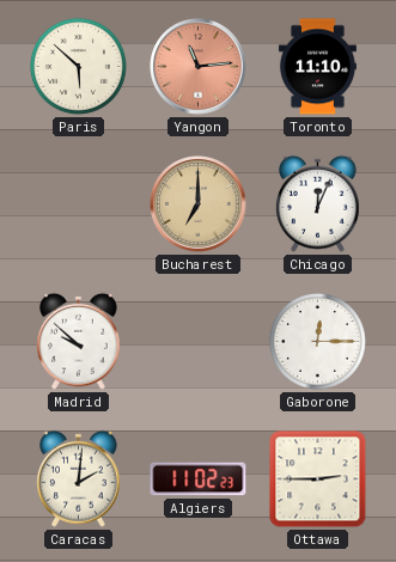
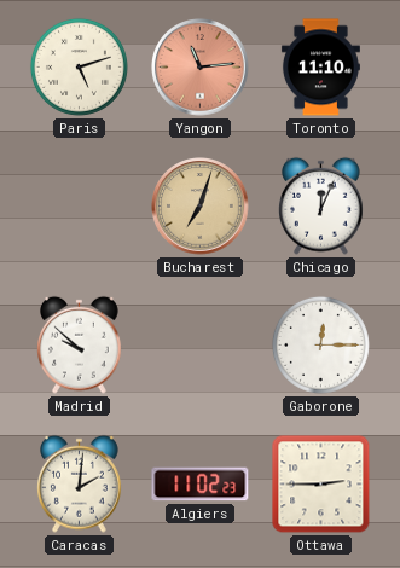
Paris: 5:52 -> 5:12
Bucharest: 7:00 -> 7:03
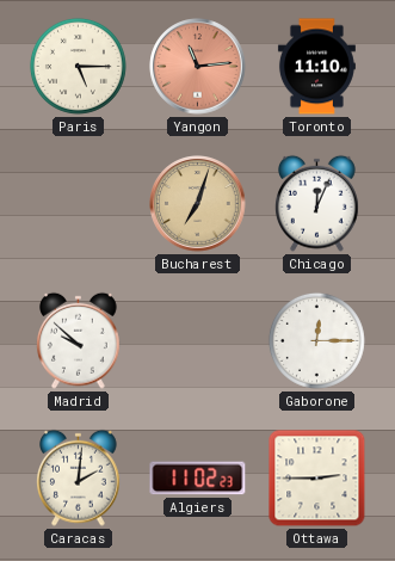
Paris: 5:12 -> 5:15
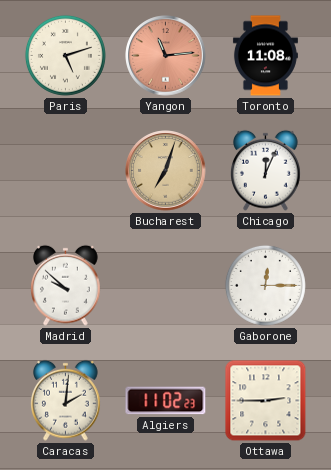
Paris: 5:15 -> 5:12
Toronto: 11:10 -> 11:08
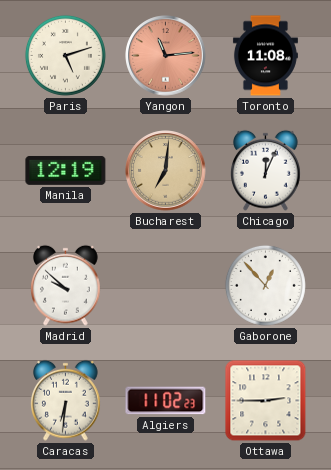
Manila: none -> 12:19
Bucharest: 7:03 -> 7:01
Gaborone: 12:15 -> 12:53
Caracas: 2:01 -> 6:31
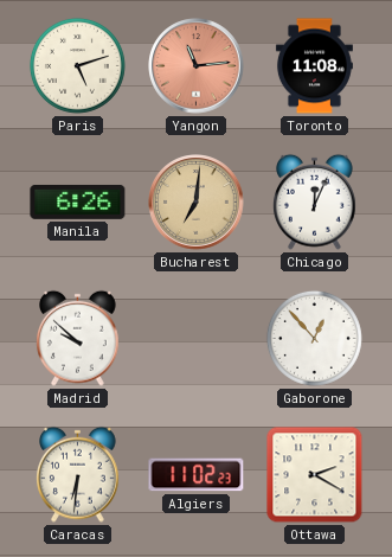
Manila: 12:19 -> 6:26
Ottawa: 2:45 -> 2:20
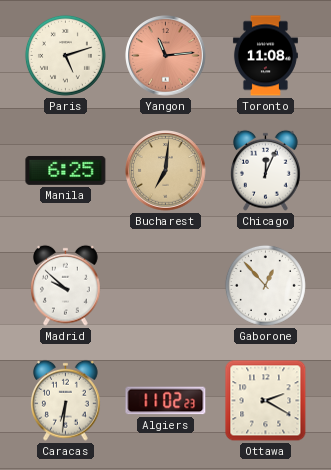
Manila: 6:26 -> 6:25
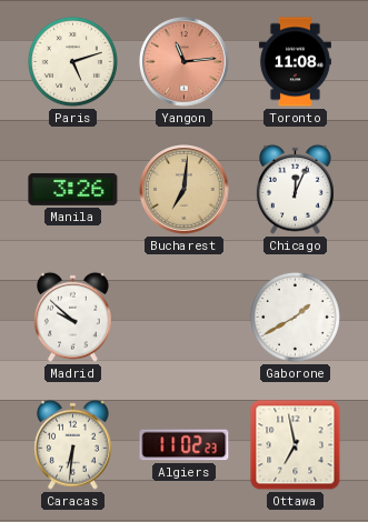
Manila: 6:25 -> 3:26
Gaborone: 12:53 -> 1:40
Ottawa: 2:20 -> 6:58
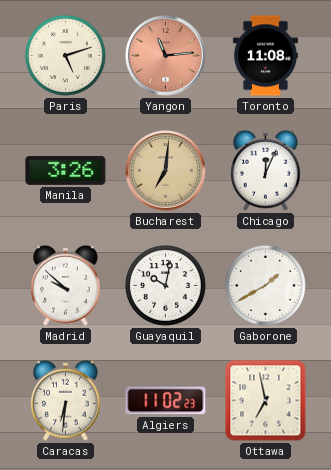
Guayaquil: none -> 10:02
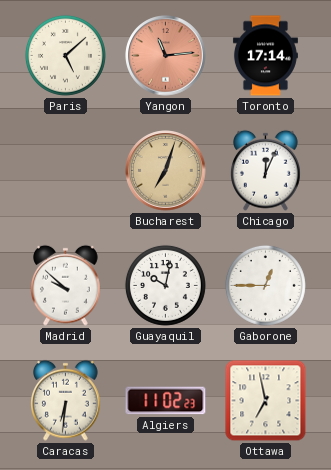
Paris: 5:12 -> 5:08
Toronto: 11:08 -> 17:14
Manila: 3:26 -> none
Bucharest: 7:01 -> 7:03
Gaborone: 1:40 -> 12:45
